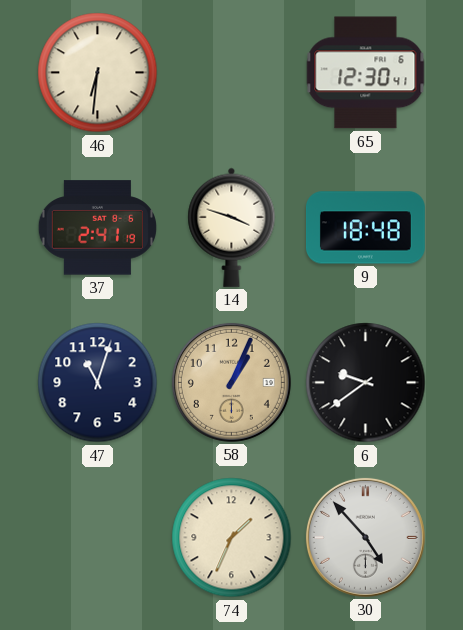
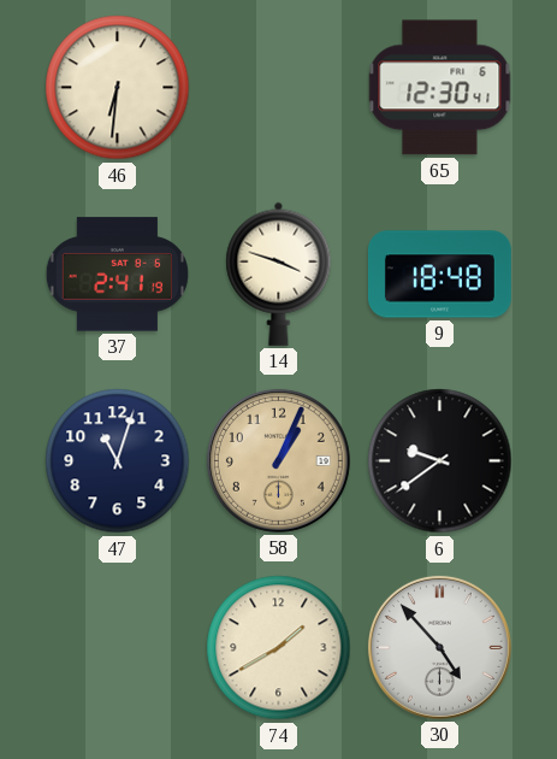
74: 1:34 -> 1:40
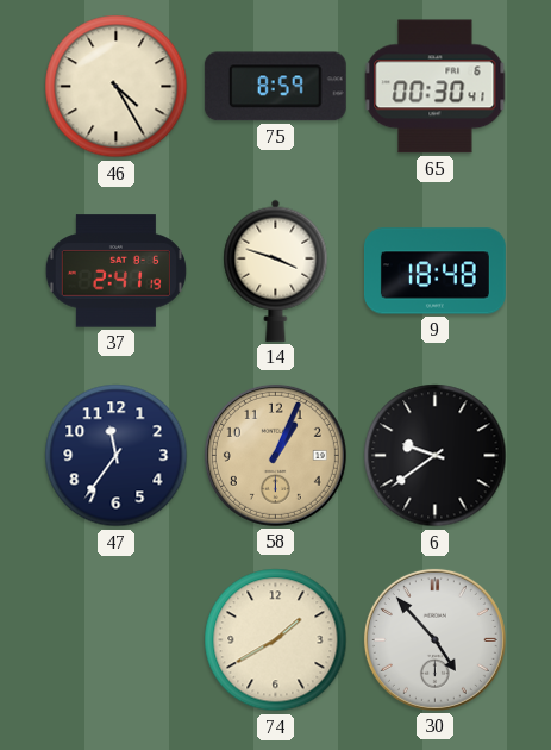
46: 6:31 -> 4:25
75: none -> 8:59
65: 12:30 -> 00:30
47: 11:03 -> 11:36
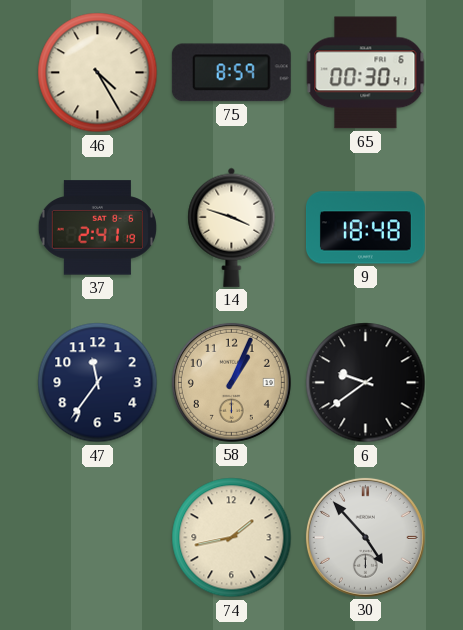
74: 1:40 -> 1:43
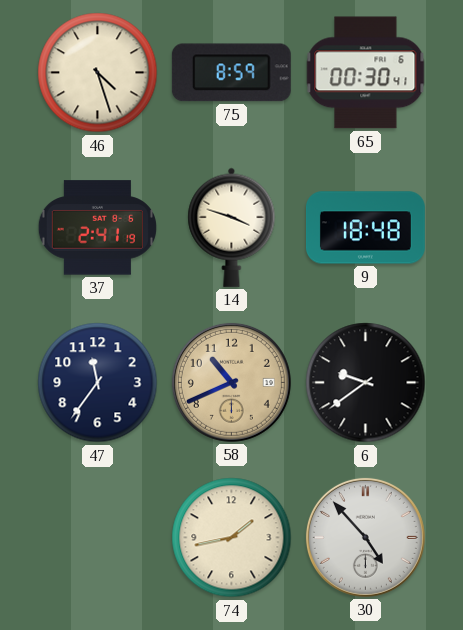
46: 4:25 -> 4:27
58: 1:04 -> 10:41
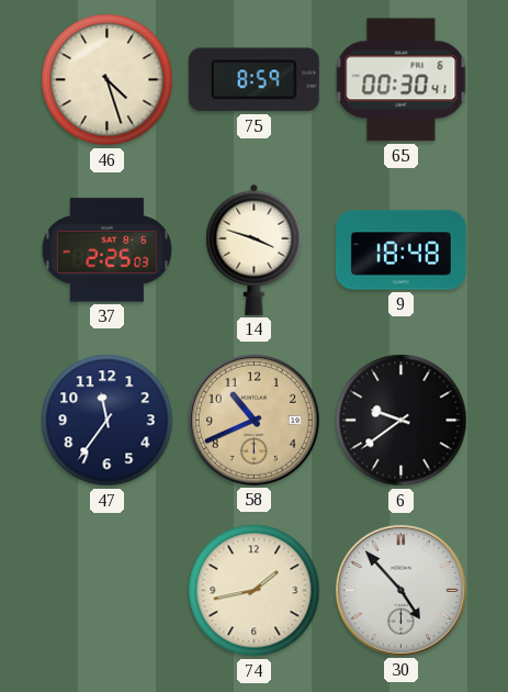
37: 2:41 -> 2:25
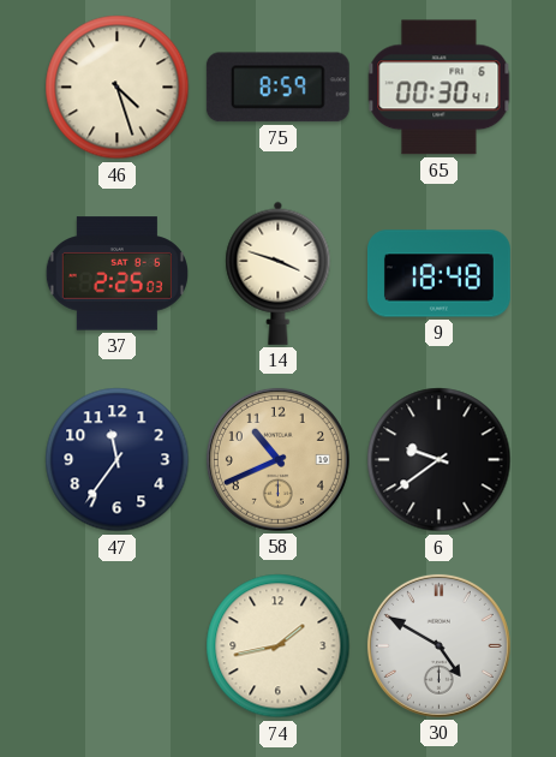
30: 4:53 -> 4:50
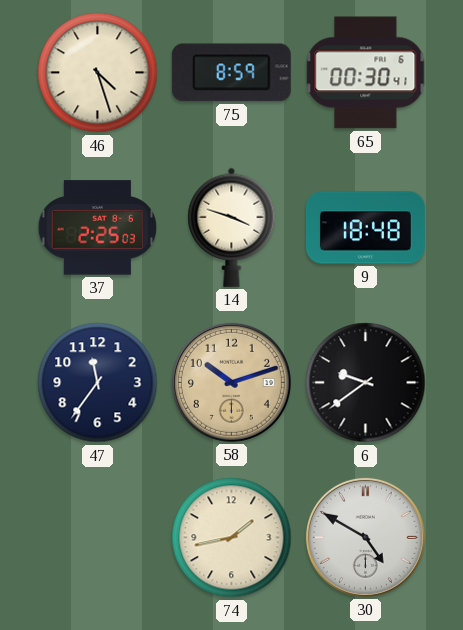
58: 10:41 -> 10:12
